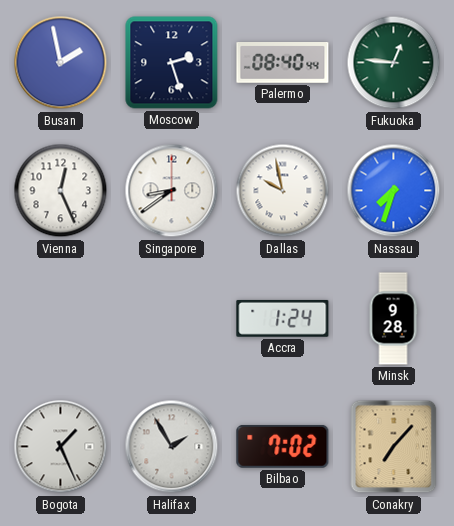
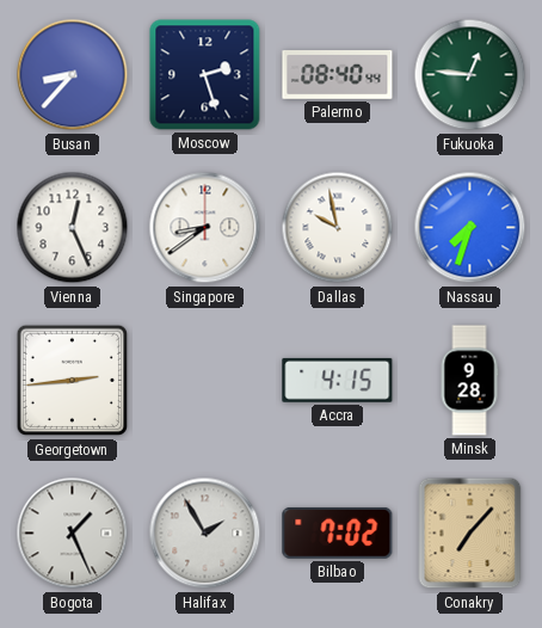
Busan: 1:58 -> 8:37
Georgetown: none -> 2:44
Accra: 1:24 -> 4:15
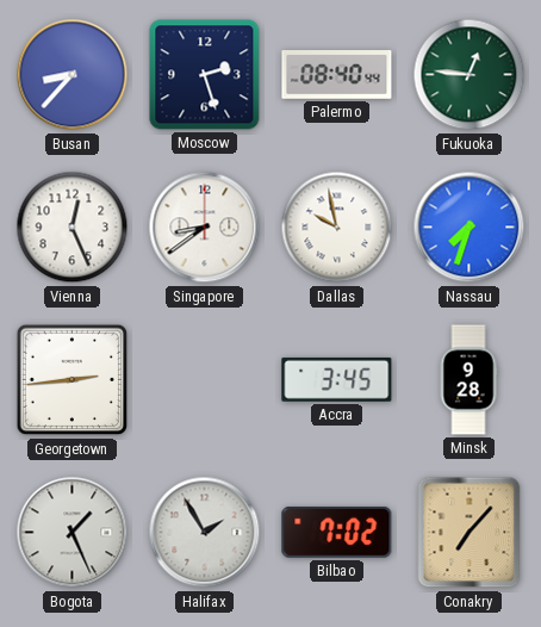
Accra: 4:15 -> 3:45
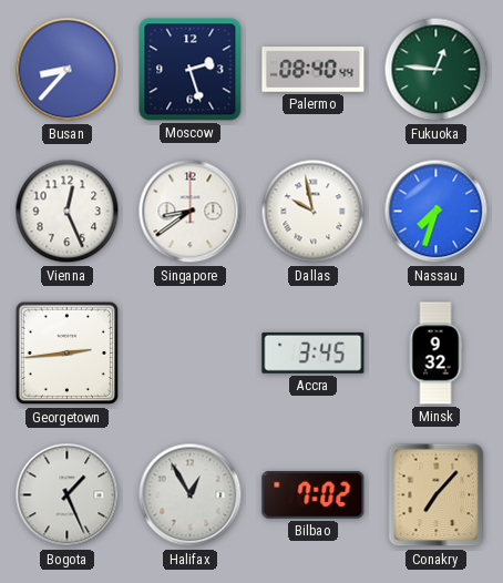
Minsk: 9:28 -> 9:32
Halifax: 1:55 -> 12:55
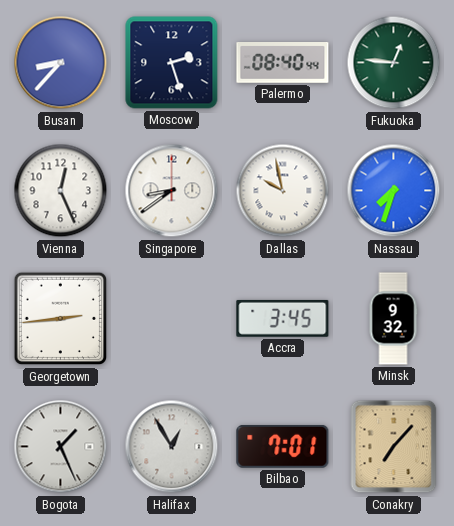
Bilbao: 7:02 -> 7:01
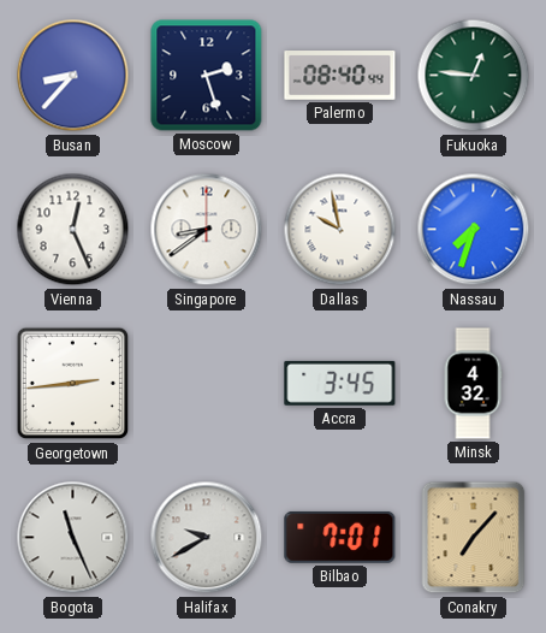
Minsk: 9:32 -> 4:32
Bogota: 1:26 -> 11:26
Halifax: 12:55 -> 9:40
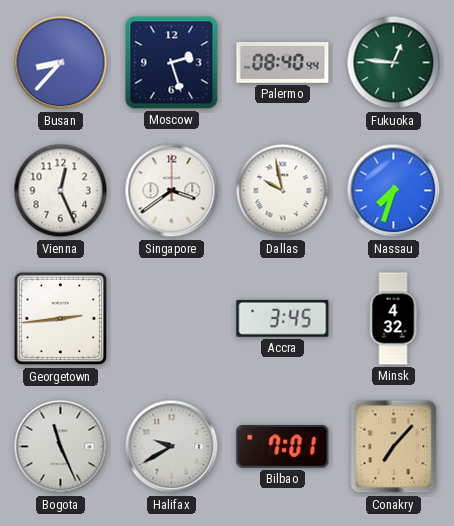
Singapore: 8:39 -> 3:39
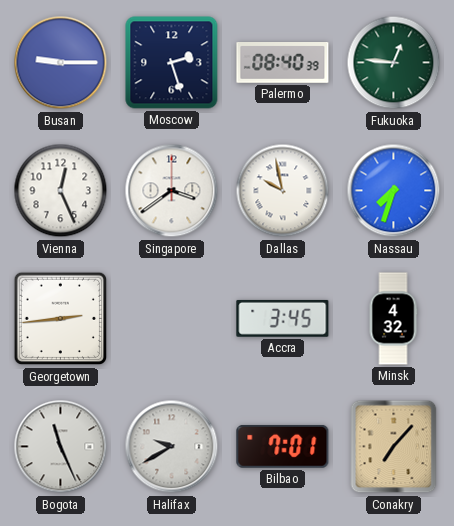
Busan: 8:37 -> 9:15
Palermo: 08:40:44 -> 08:40:39
